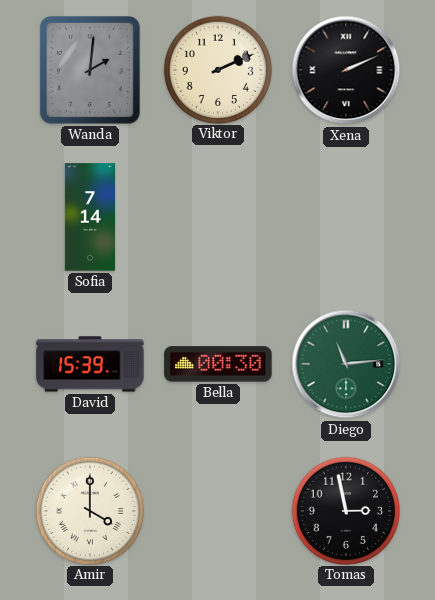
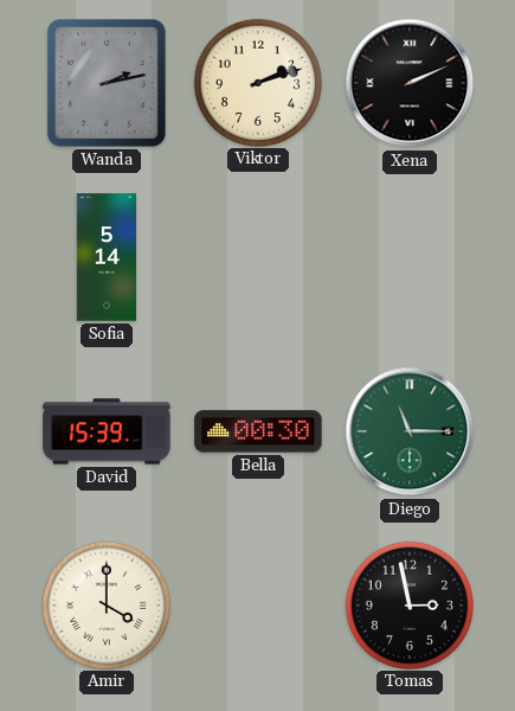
Wanda: 2:01 -> 2:13
Viktor: 2:11 -> 2:12
Sofia: 7:14 -> 5:14
Diego: 11:14 -> 11:15
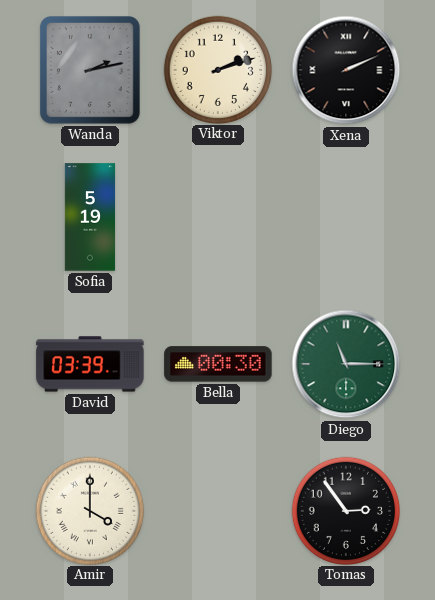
Sofia: 5:14 -> 5:19
David: 15:39 -> 03:39
Tomas: 2:58 -> 2:54
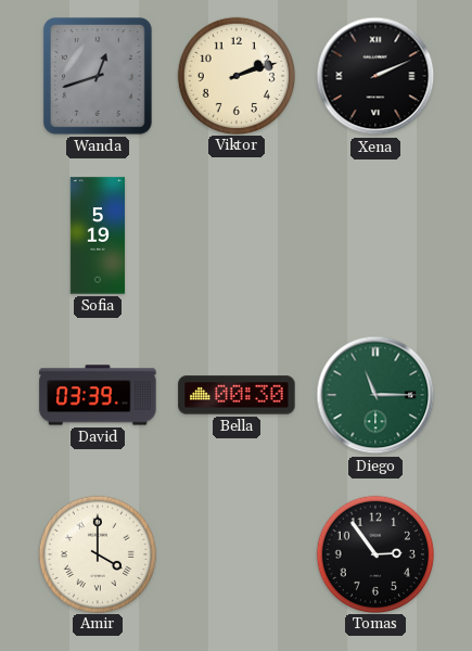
Wanda: 2:13 -> 12:42
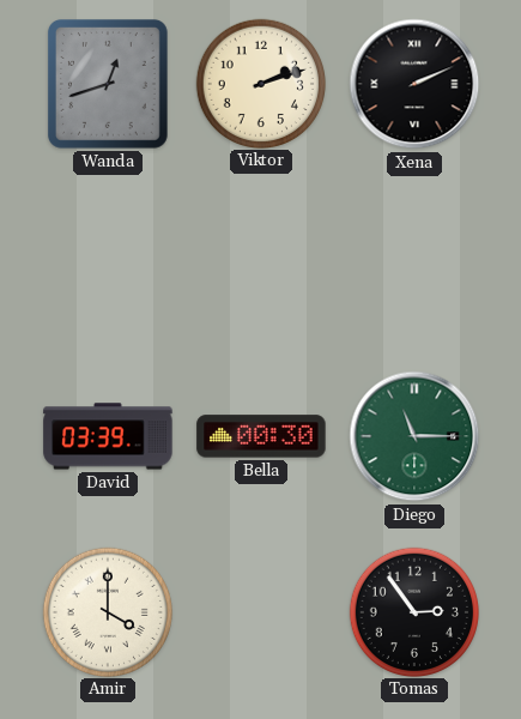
Sofia: 5:19 -> none
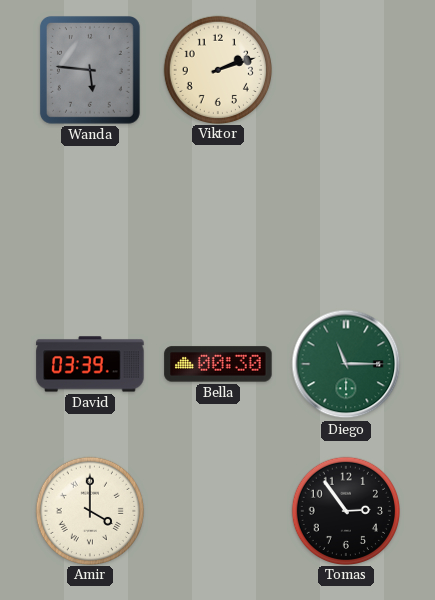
Wanda: 12:42 -> 5:46
Xena: 2:11 -> none
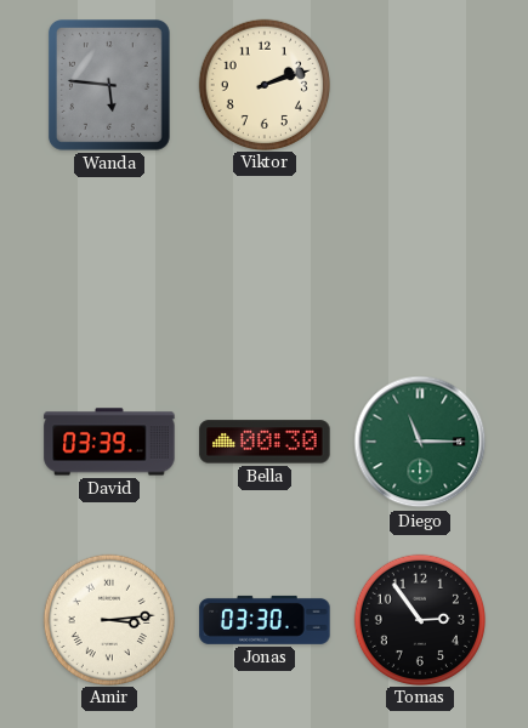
Amir: 4:00 -> 3:14
Jonas: none -> 03:30
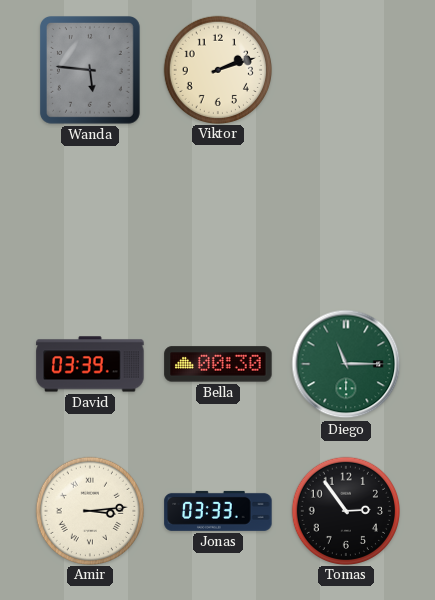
Jonas: 03:30 -> 03:33
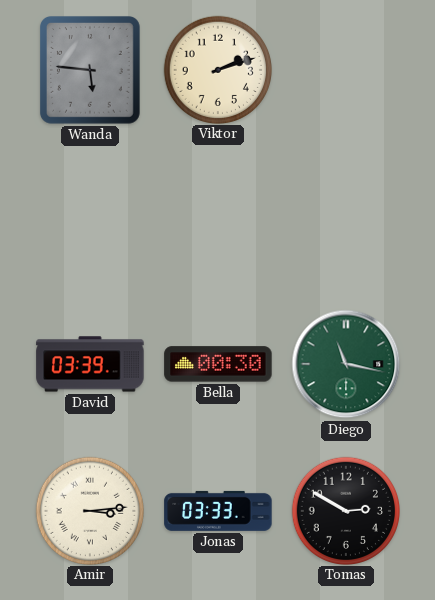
Diego: 11:15 -> 11:17
Tomas: 2:54 -> 2:50
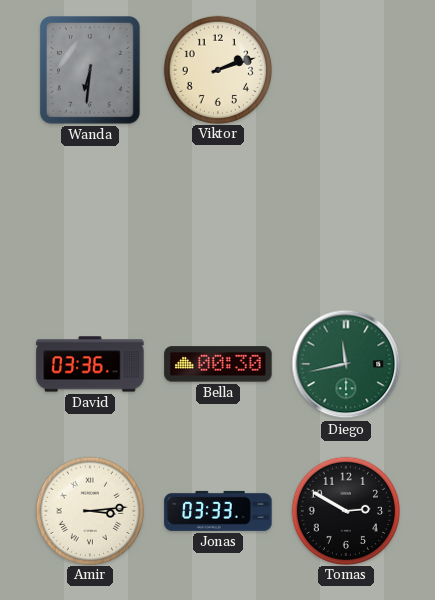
Wanda: 5:46 -> 6:31
David: 03:39 -> 03:36
Diego: 11:17 -> 11:43
